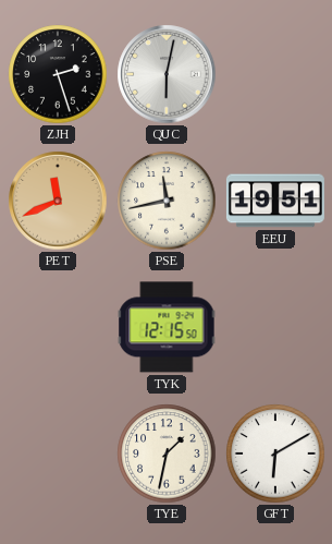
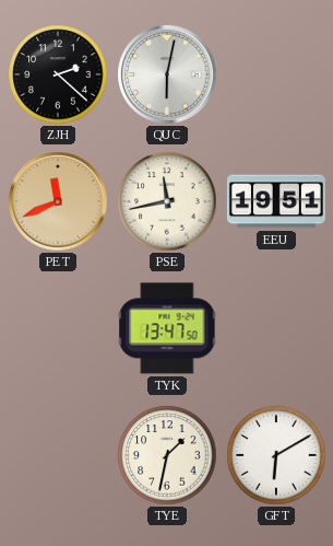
ZJH: 2:27 -> 2:22
TYK: 12:15 -> 13:47
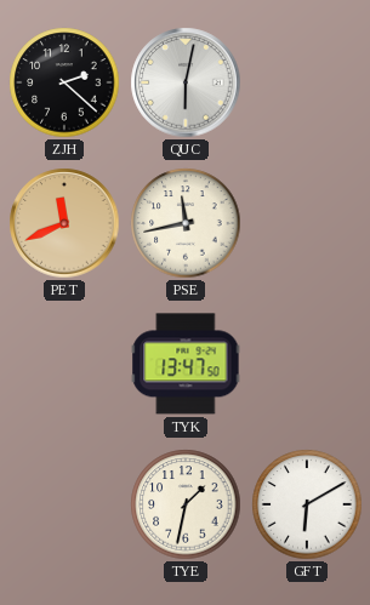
EEU: 19:51 -> none
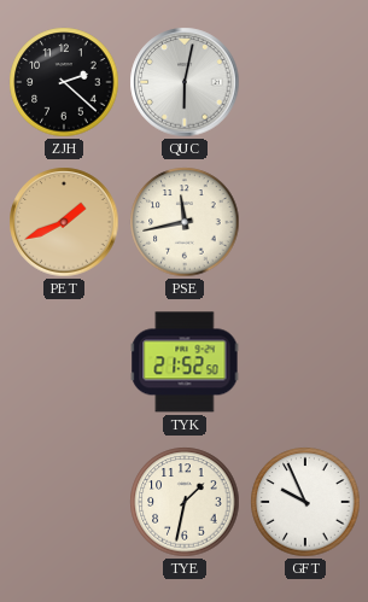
PET: 11:41 -> 1:41
TYK: 13:47 -> 21:52
GFT: 6:10 -> 9:56
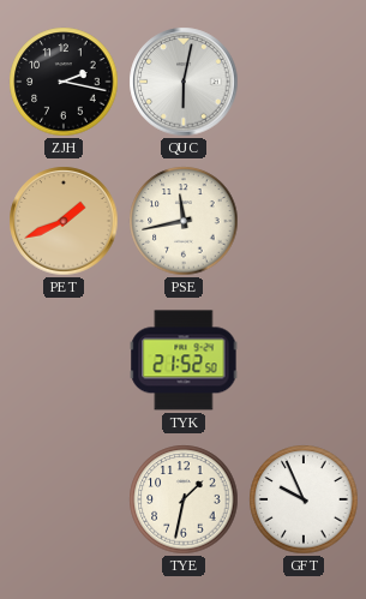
ZJH: 2:22 -> 2:17
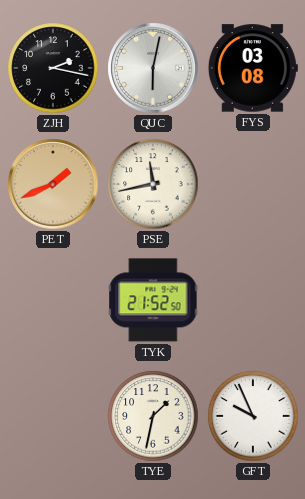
FYS: none -> 03:08
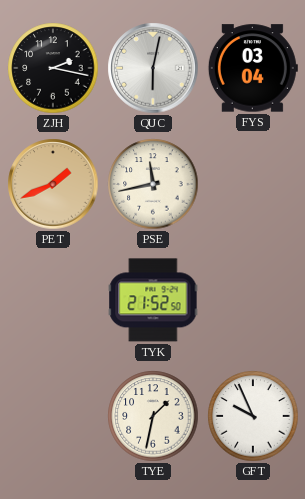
FYS: 03:08 -> 03:04
